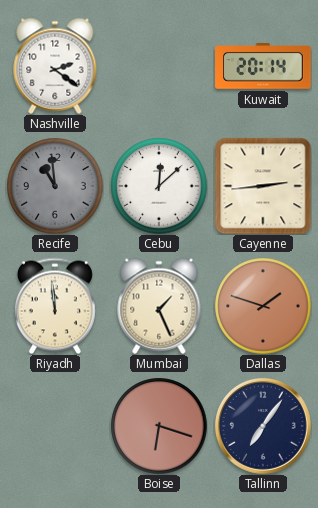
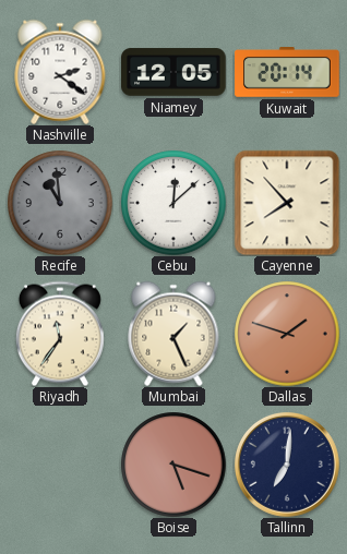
Niamey: none -> 12:05
Cayenne: 2:44 -> 7:53
Riyadh: 11:59 -> 11:36
Boise: 6:18 -> 5:18
Tallinn: 7:06 -> 7:01
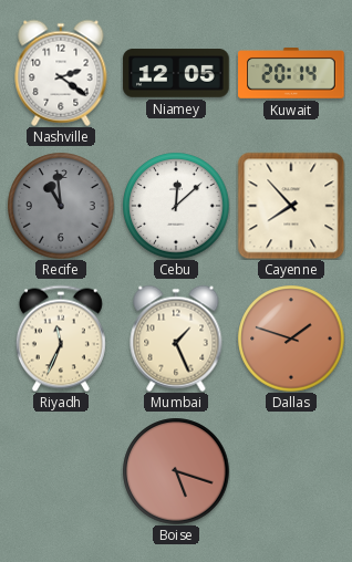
Riyadh: 11:36 -> 11:34
Tallinn: 7:01 -> none
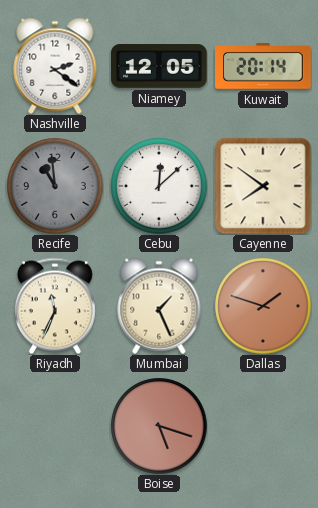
Cayenne: 7:53 -> 7:51
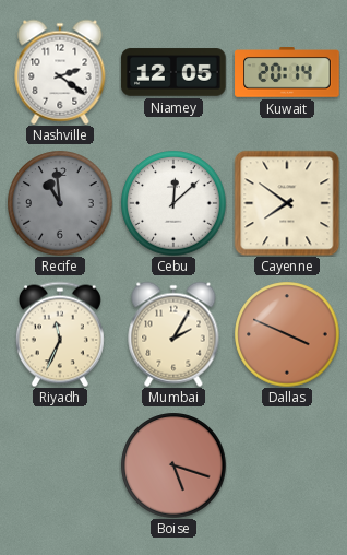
Mumbai: 1:26 -> 2:05
Dallas: 1:48 -> 3:49
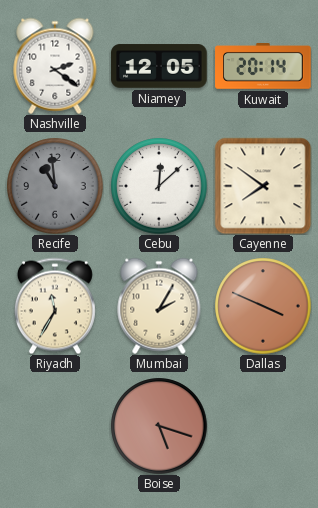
Riyadh: 11:34 -> 11:35
